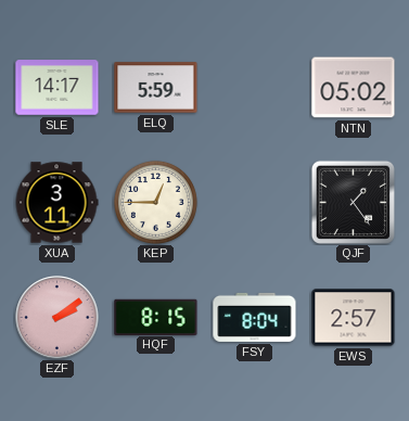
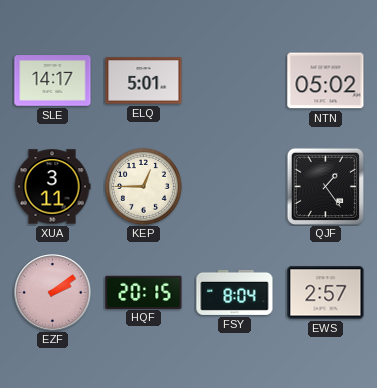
ELQ: 5:59 -> 5:01
HQF: 8:15 -> 20:15
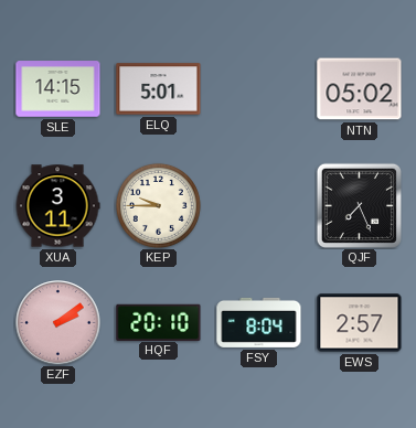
SLE: 14:17 -> 14:15
KEP: 12:45 -> 9:45
QJF: 1:24 -> 7:26
HQF: 20:15 -> 20:10
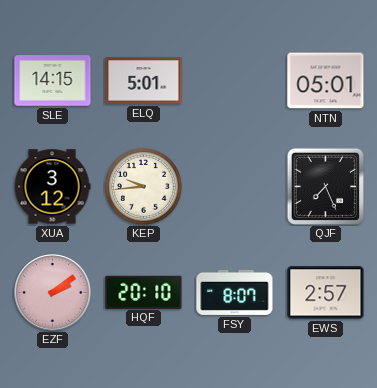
NTN: 05:02 -> 05:01
XUA: 3:11 -> 3:12
KEP: 9:45 -> 9:44
FSY: 8:04 -> 8:07
